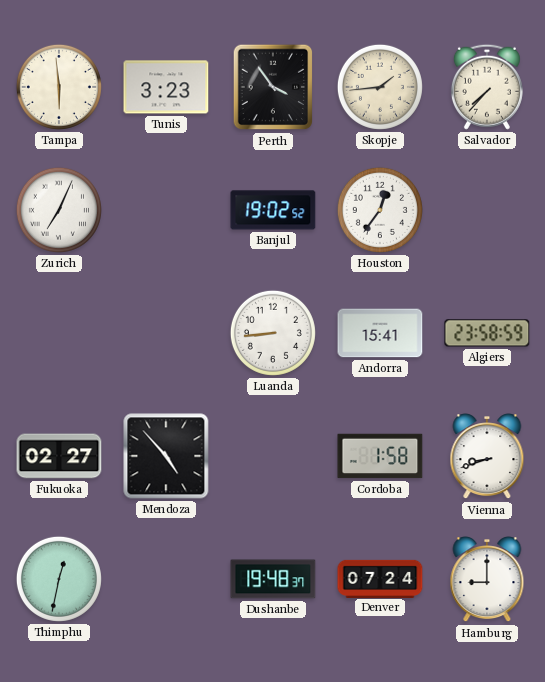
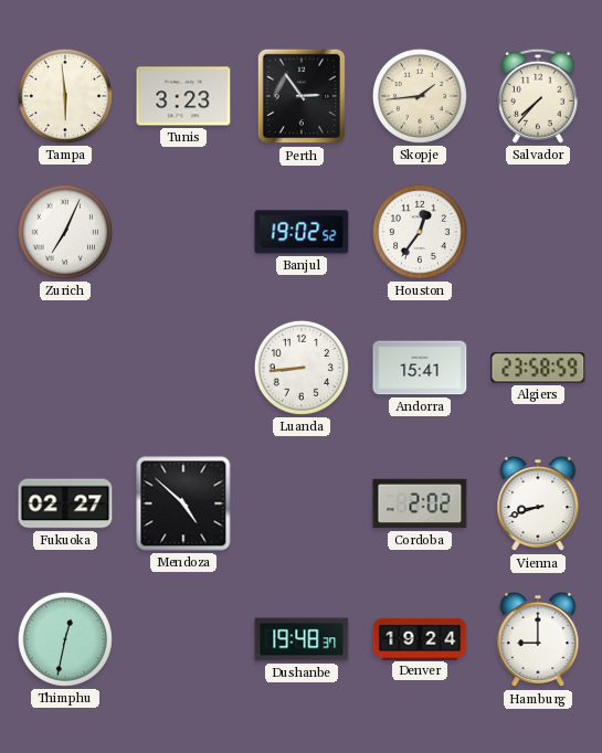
Perth: 3:54 -> 2:54
Mendoza: 4:53 -> 4:52
Cordoba: 1:58 -> 2:02
Denver: 07:24 -> 19:24
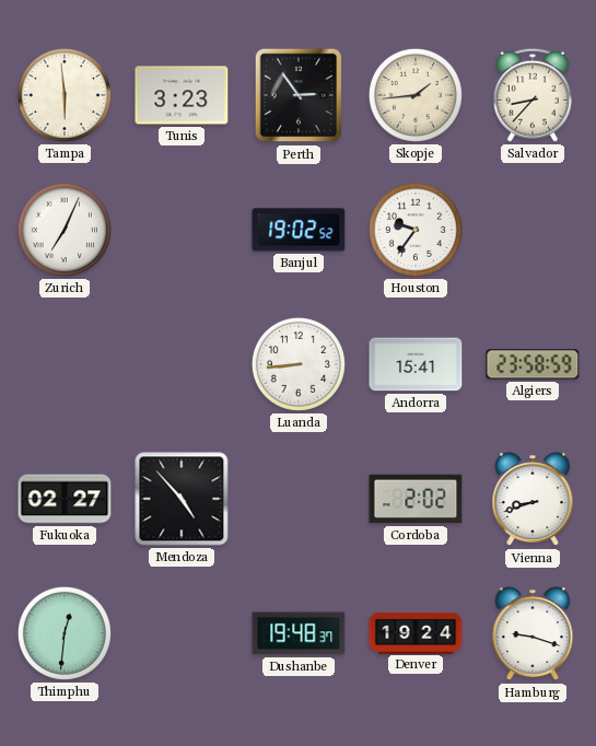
Salvador: 7:37 -> 8:37
Houston: 12:36 -> 9:36
Mendoza: 4:52 -> 4:53
Thimphu: 12:32 -> 12:31
Hamburg: 9:00 -> 9:18
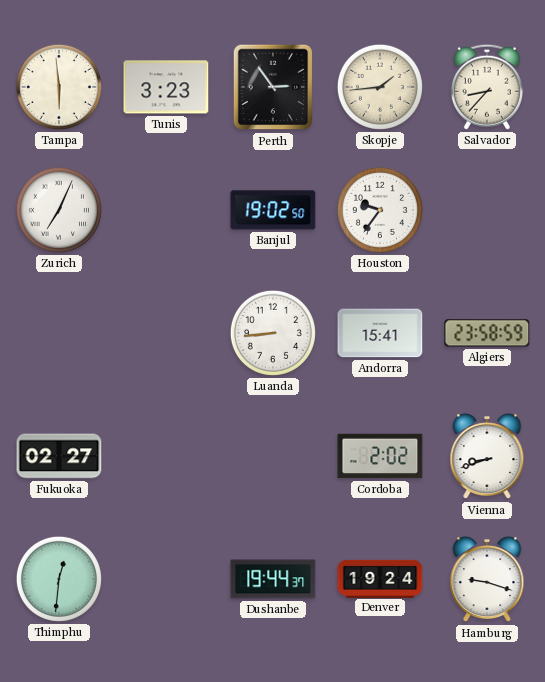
Banjul: 19:02:52 -> 19:02:50
Mendoza: 4:53 -> none
Dushanbe: 19:48 -> 19:44
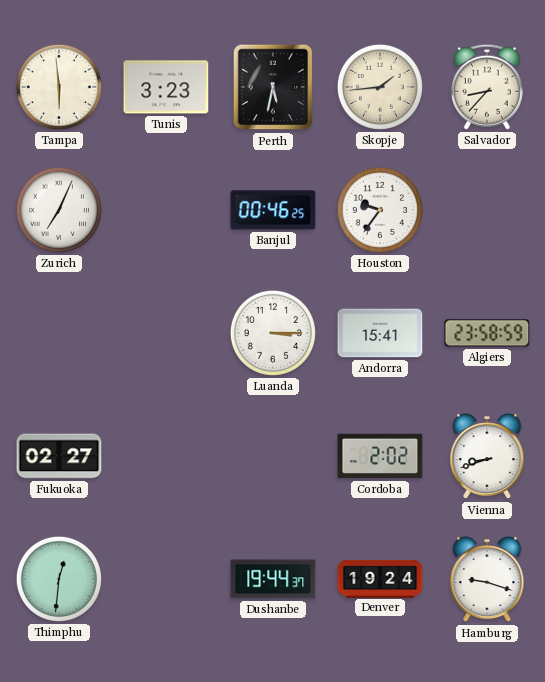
Perth: 2:54 -> 5:32
Banjul: 19:02 -> 00:46
Luanda: 8:44 -> 3:15
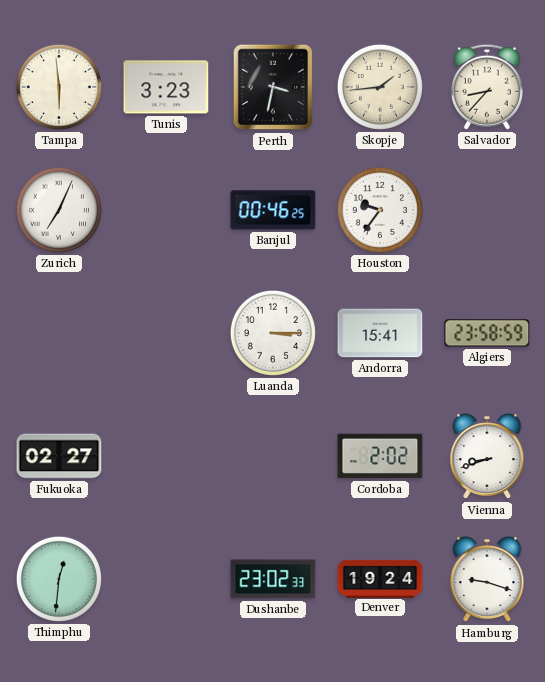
Perth: 5:32 -> 3:32
Dushanbe: 19:44 -> 23:02
